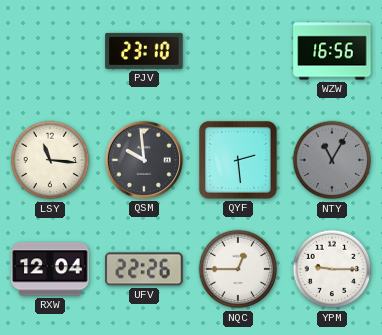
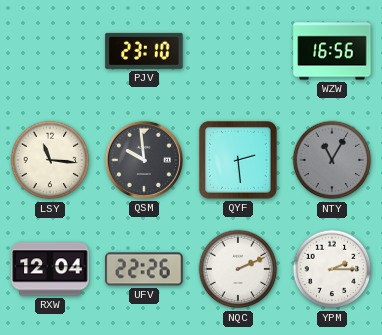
NQC: 12:45 -> 2:11
YPM: 9:15 -> 2:15
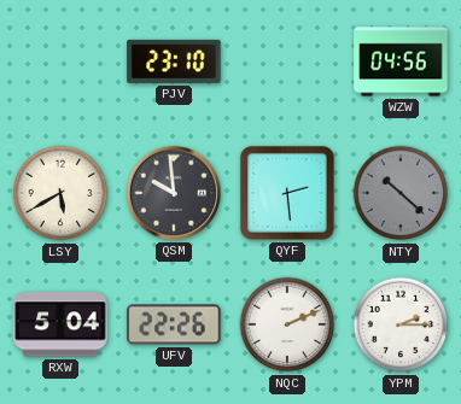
WZW: 16:56 -> 04:56
LSY: 11:16 -> 5:40
NTY: 11:05 -> 10:22
RXW: 12:04 -> 5:04
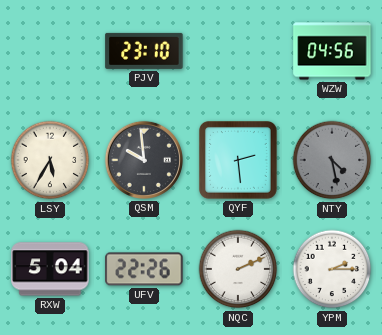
LSY: 5:40 -> 5:35
NTY: 10:22 -> 4:28
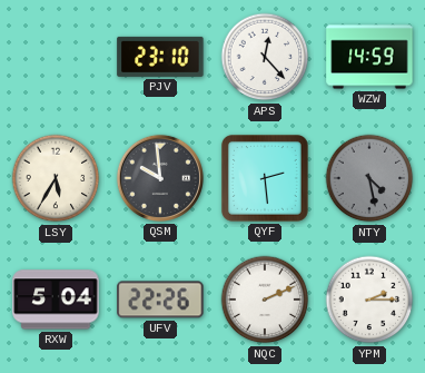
APS: none -> 12:23
WZW: 04:56 -> 14:59
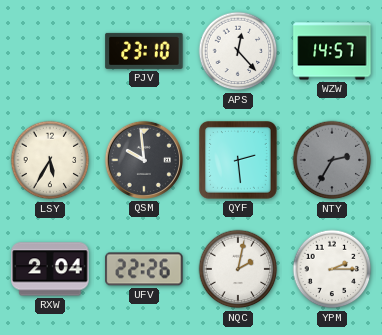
WZW: 14:59 -> 14:57
NTY: 4:28 -> 2:35
RXW: 5:04 -> 2:04
NQC: 2:11 -> 2:02
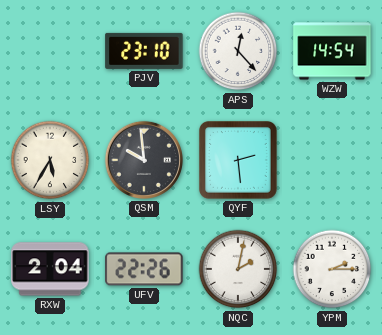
WZW: 14:57 -> 14:54
NTY: 2:35 -> none
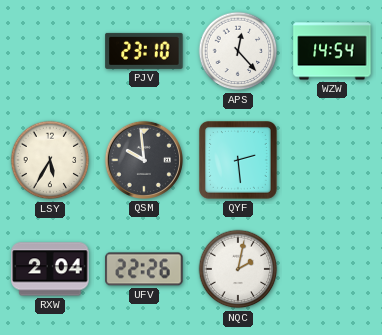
YPM: 2:15 -> none
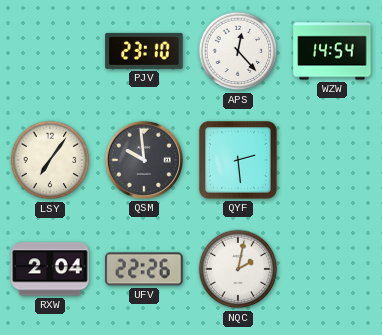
LSY: 5:35 -> 7:06
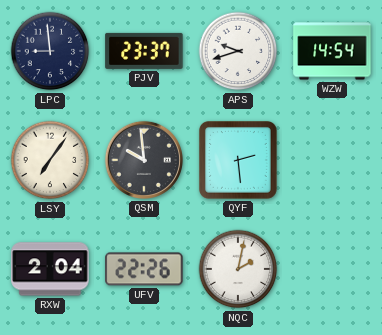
LPC: none -> 8:59
PJV: 23:10 -> 23:37
APS: 12:23 -> 9:42
